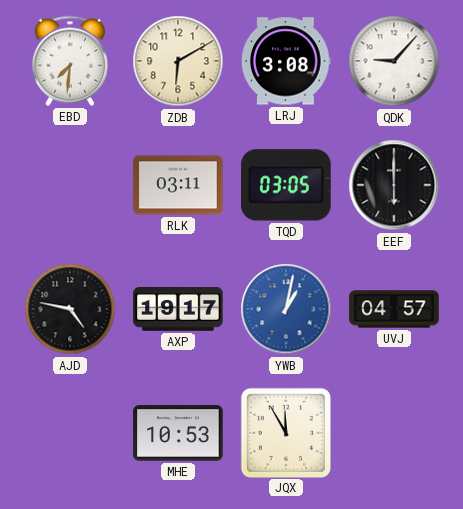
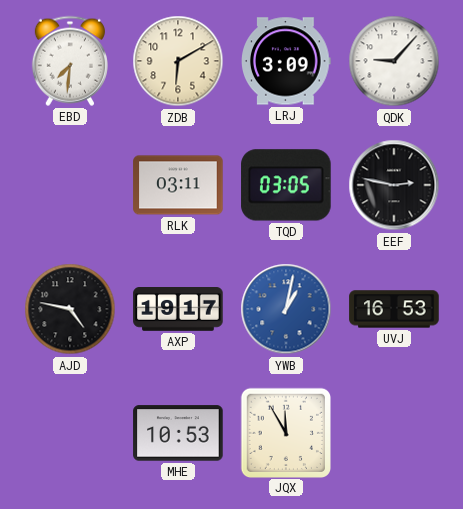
LRJ: 3:08 -> 3:09
EEF: 6:00 -> 2:47
UVJ: 04:57 -> 16:53
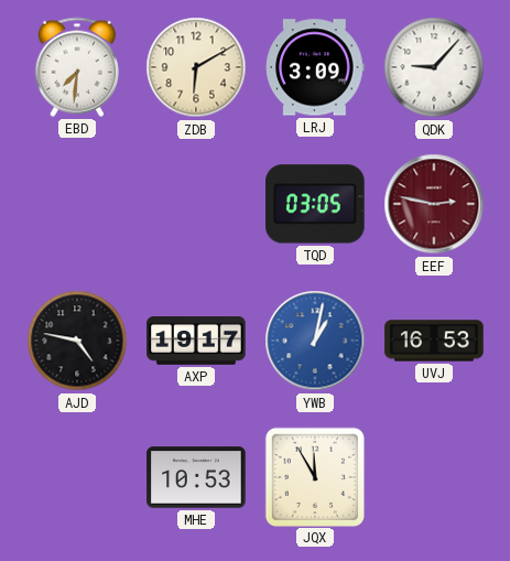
RLK: 03:11 -> none
EEF dial: black -> burgundy
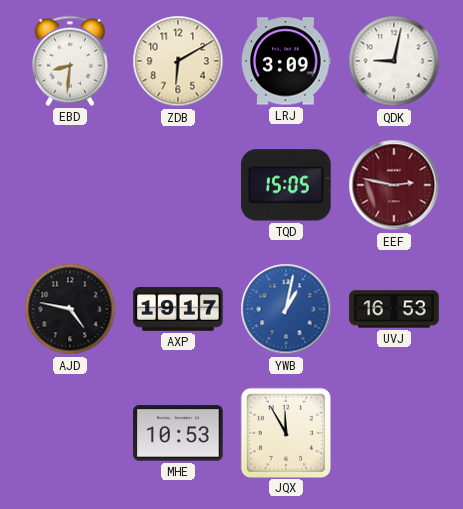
EBD: 7:31 -> 8:31
QDK: 9:07 -> 9:02
TQD: 03:05 -> 15:05
